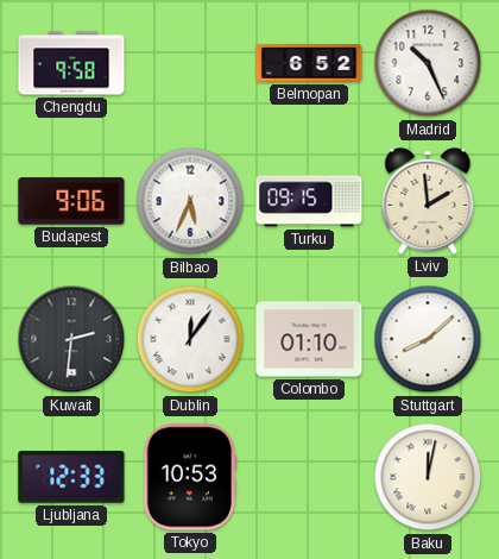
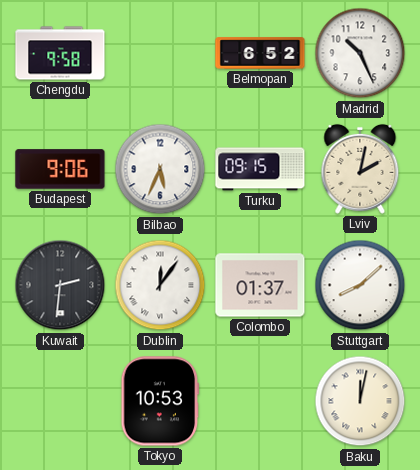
Lviv: 1:59 -> 2:02
Colombo: 01:10 -> 01:37
Ljubljana: 12:33 -> none
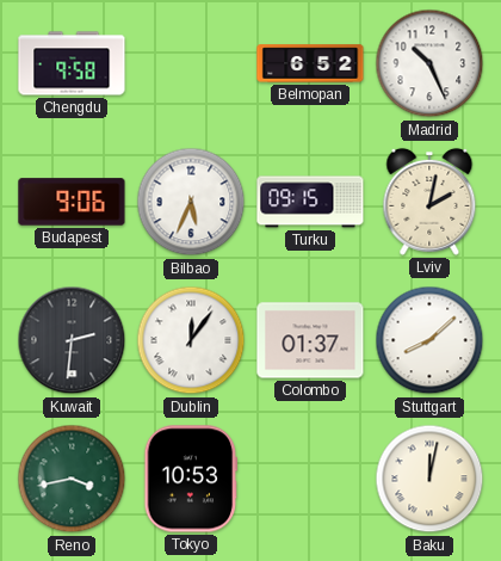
Reno: none -> 3:43
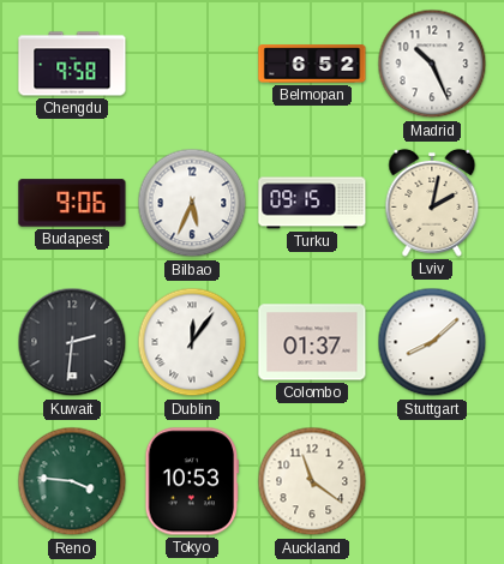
Reno: 3:43 -> 3:46
Auckland: none -> 11:21
Baku: 12:02 -> none
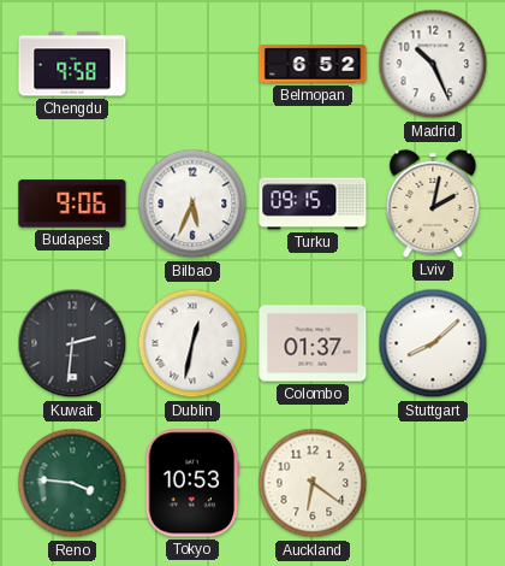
Dublin: 12:06 -> 12:32
Auckland: 11:21 -> 6:21
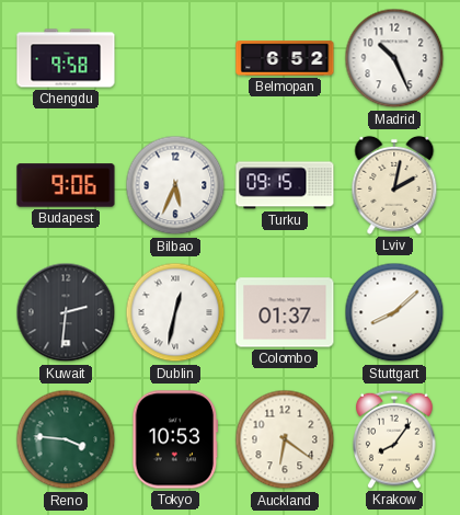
Krakow: none -> 8:06
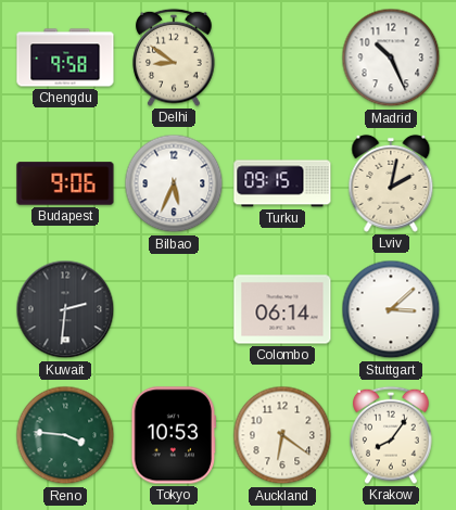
Delhi: none -> 8:51
Belmopan: 6:52 -> none
Dublin: 12:32 -> none
Colombo: 01:37 -> 06:14
Stuttgart: 8:08 -> 3:08
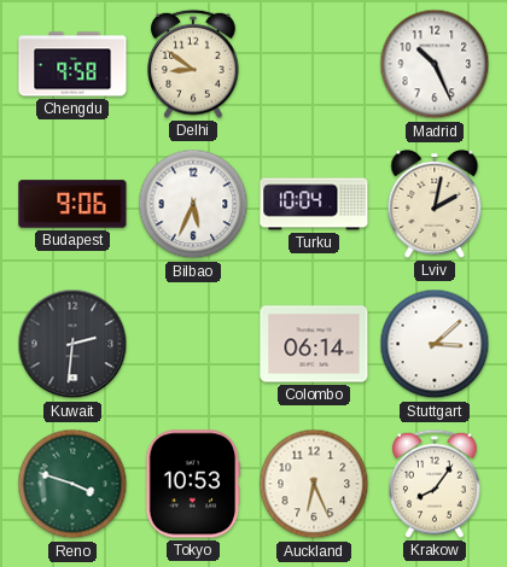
Turku: 09:15 -> 10:04
Reno: 3:46 -> 3:48
Auckland: 6:21 -> 6:26
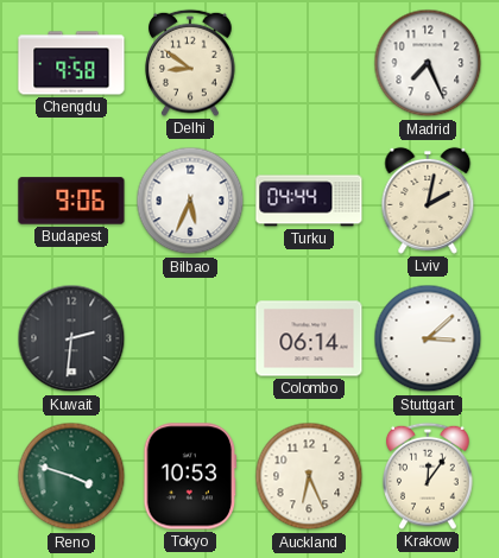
Madrid: 10:26 -> 7:26
Turku: 10:04 -> 04:44
Krakow: 8:06 -> 12:06
